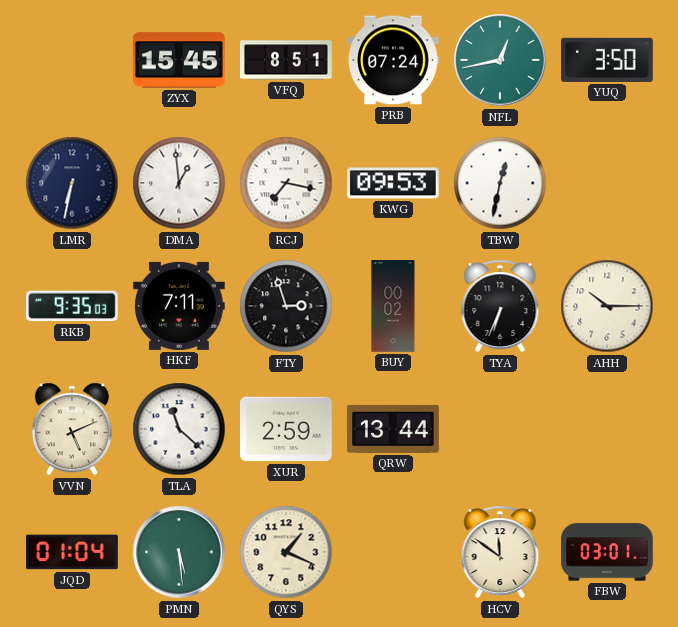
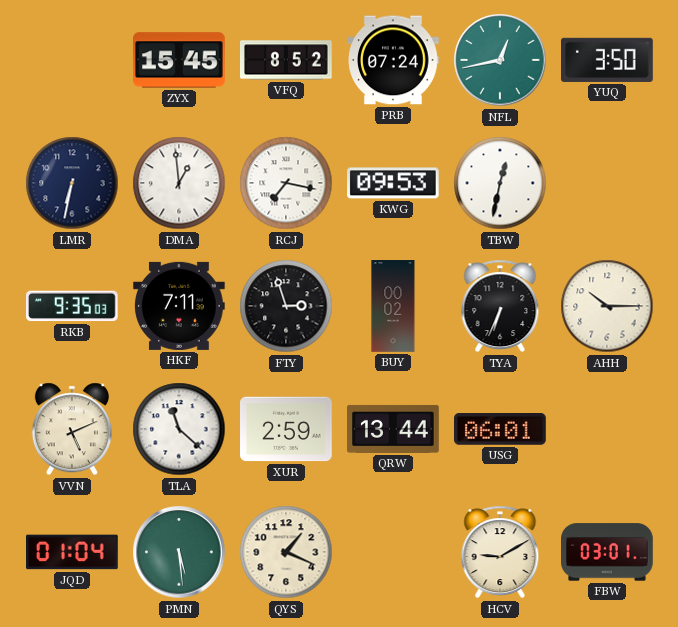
VFQ: 8:51 -> 8:52
USG: none -> 06:01
HCV: 11:51 -> 9:10
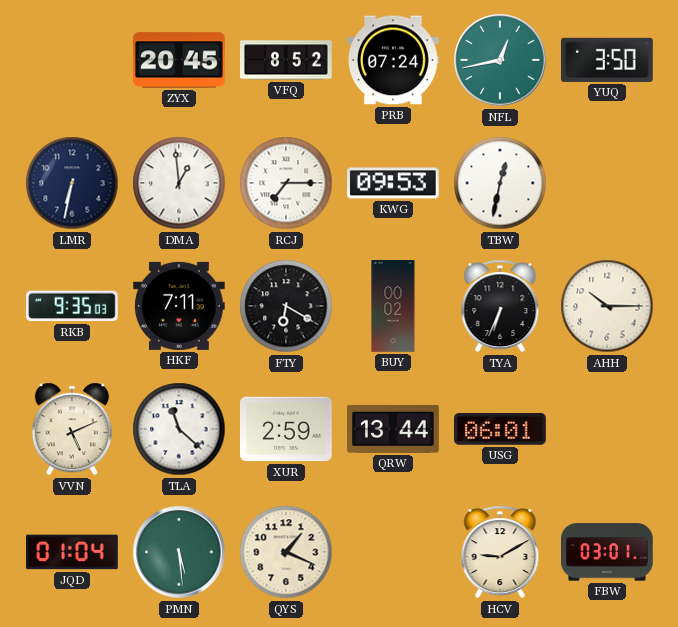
ZYX: 15:45 -> 20:45
RCJ: 7:17 -> 7:15
FTY: 2:57 -> 6:20
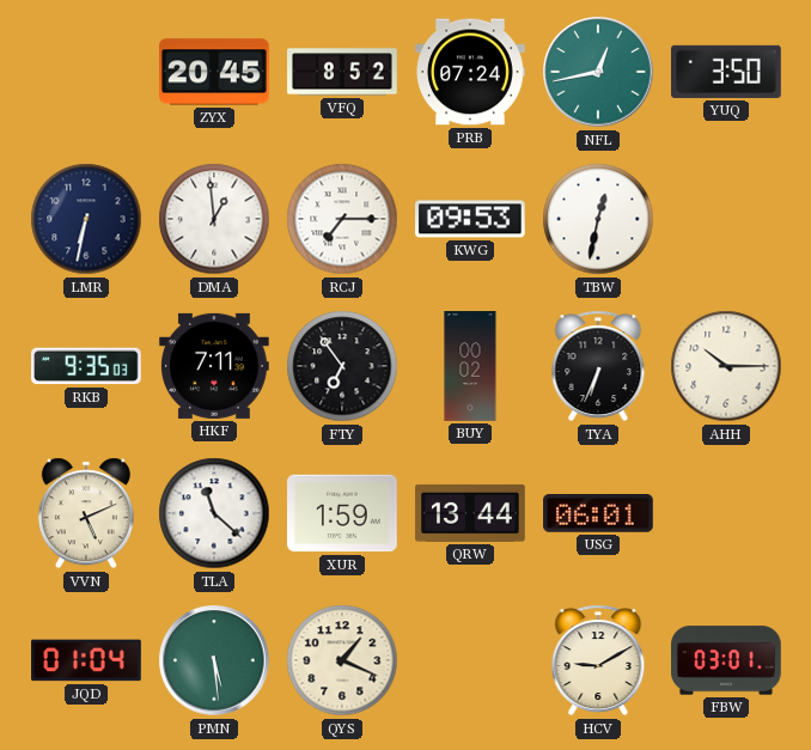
FTY: 6:20 -> 6:54
XUR: 2:59 -> 1:59
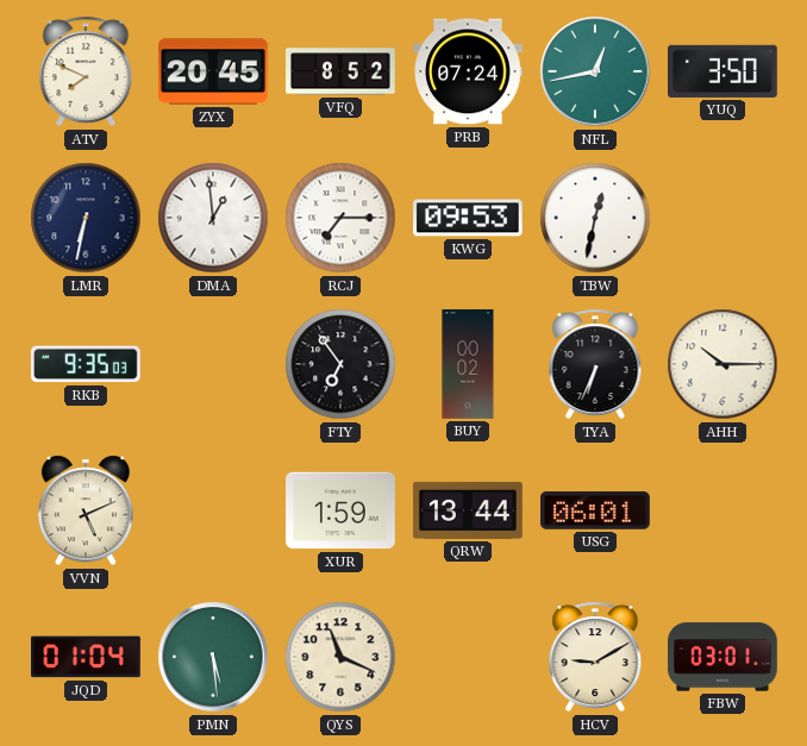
ATV: none -> 7:49
HKF: 7:11 -> none
TLA: 11:22 -> none
QYS: 1:19 -> 11:19
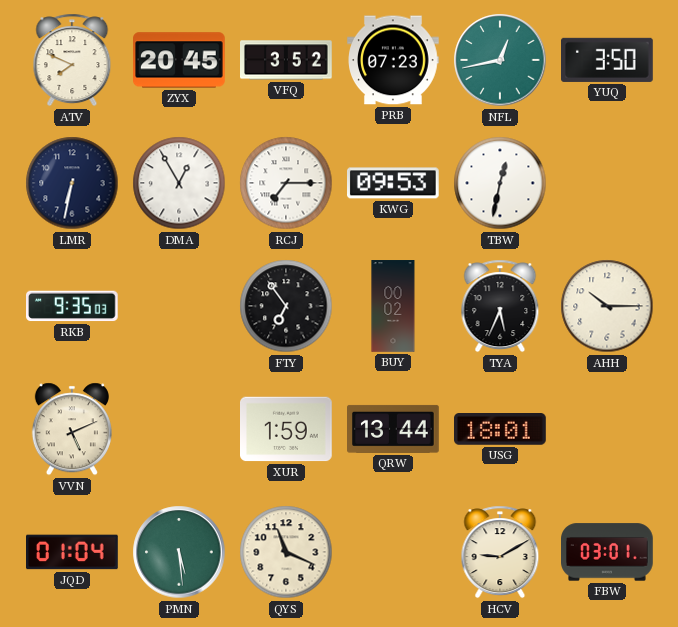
VFQ: 8:52 -> 3:52
PRB: 07:24 -> 07:23
DMA: 12:59 -> 12:55
TYA: 6:34 -> 5:34
USG: 06:01 -> 18:01
